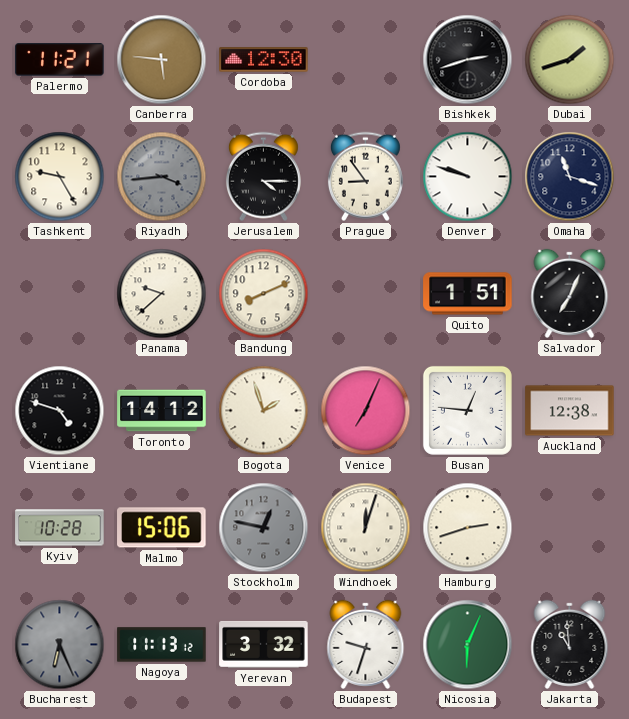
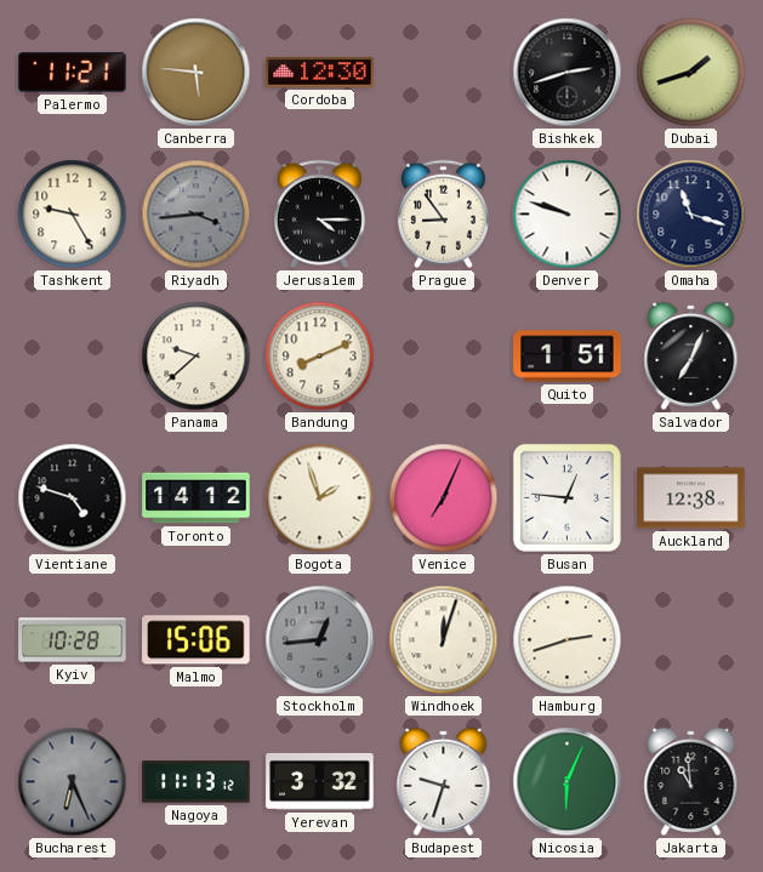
Stockholm: 12:47 -> 12:44
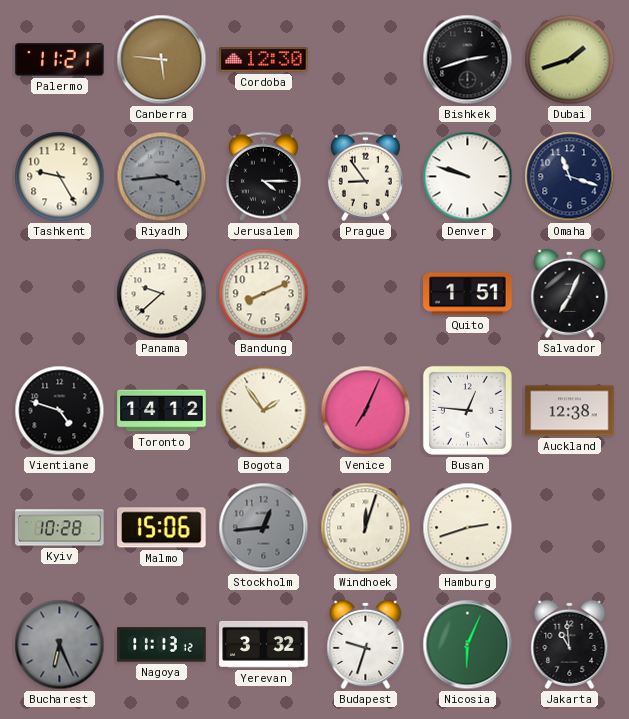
Bogota: 1:57 -> 1:54
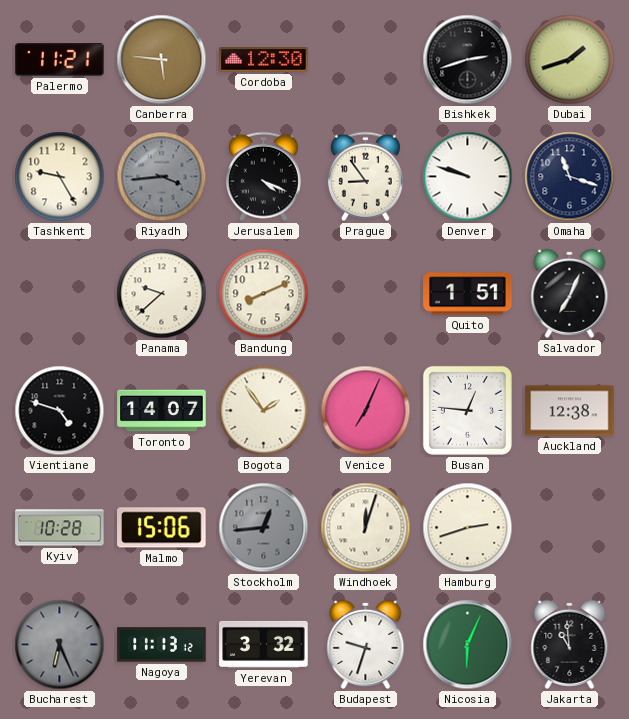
Jerusalem: 4:15 -> 4:19
Toronto: 14:12 -> 14:07
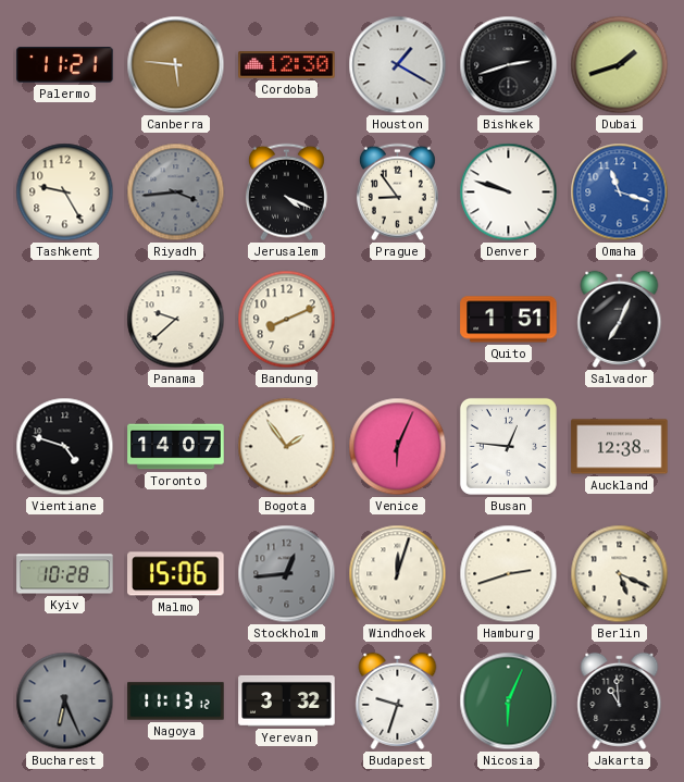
Houston: none -> 1:20
Omaha dial: navy -> blue
Venice: 7:04 -> 6:04
Berlin: none -> 5:19
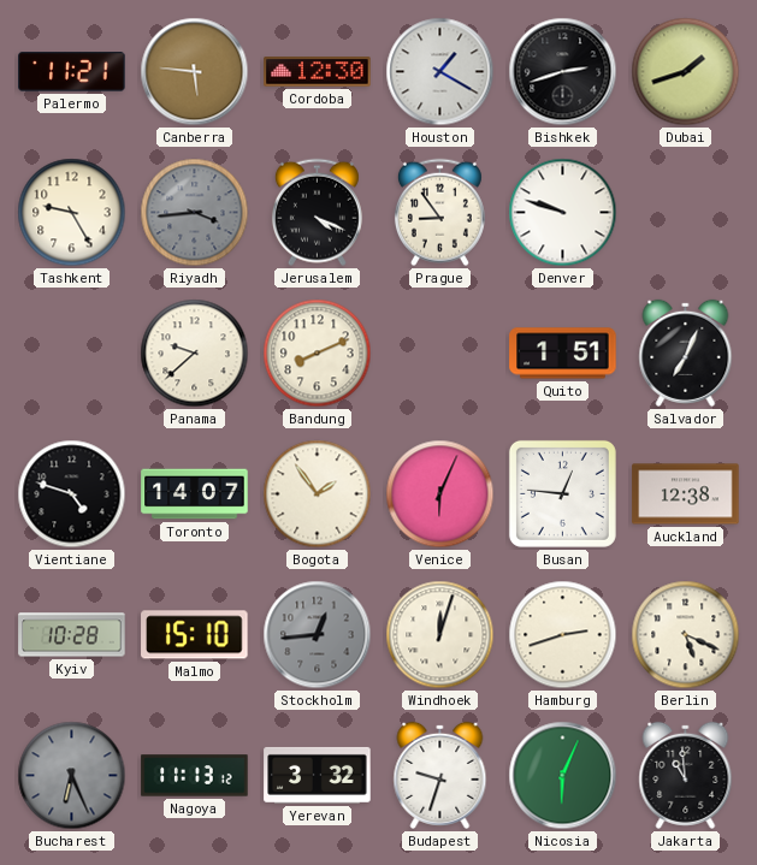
Omaha: 11:18 -> none
Malmo: 15:06 -> 15:10
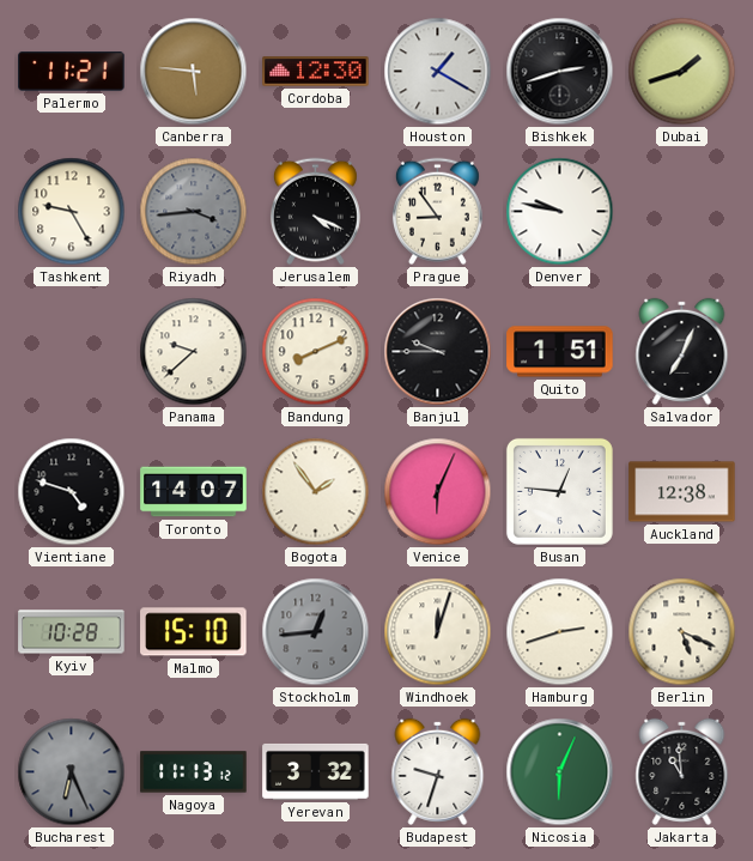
Denver: 9:48 -> 9:47
Banjul: none -> 9:45
